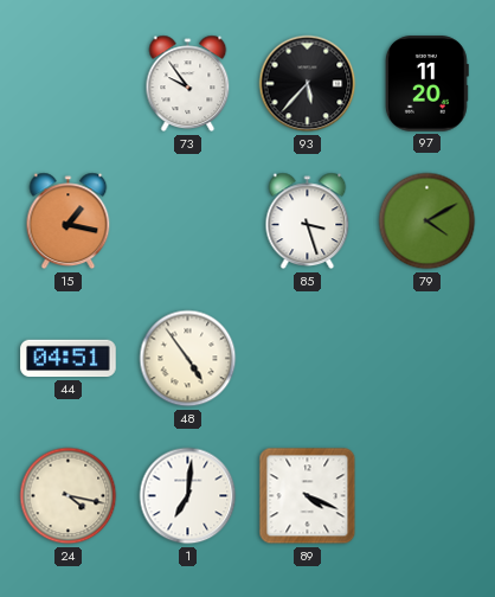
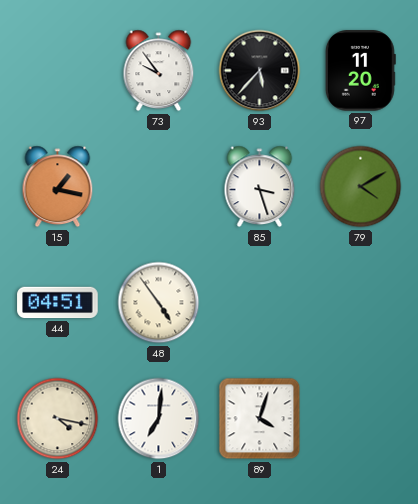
89: 4:19 -> 4:03
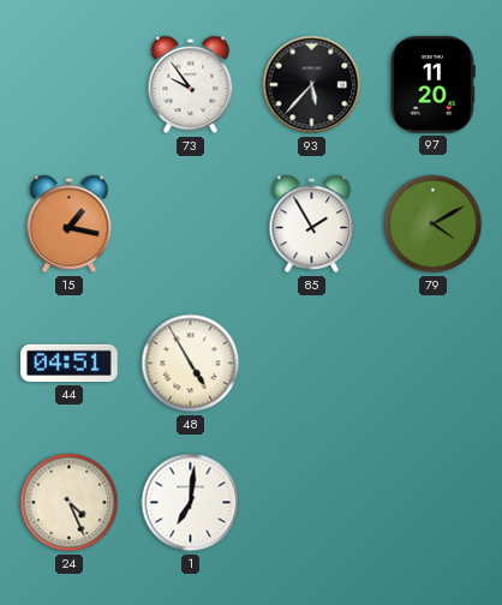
85: 3:27 -> 1:55
48: 4:54 -> 4:55
24: 4:17 -> 4:26
89: 4:03 -> none
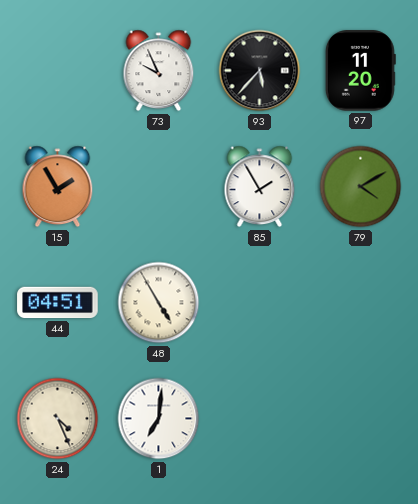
73: 9:54 -> 9:56
15: 1:17 -> 1:55
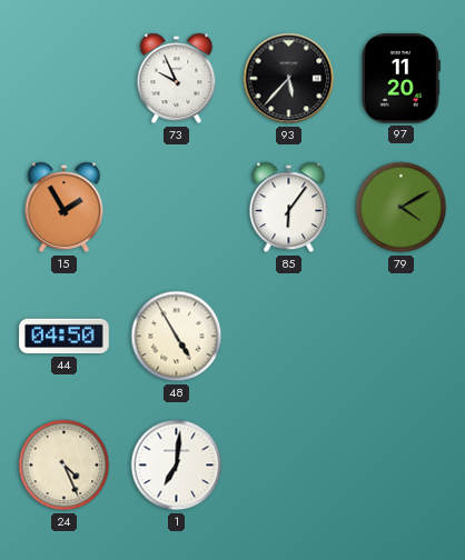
85: 1:55 -> 6:06
44: 04:51 -> 04:50
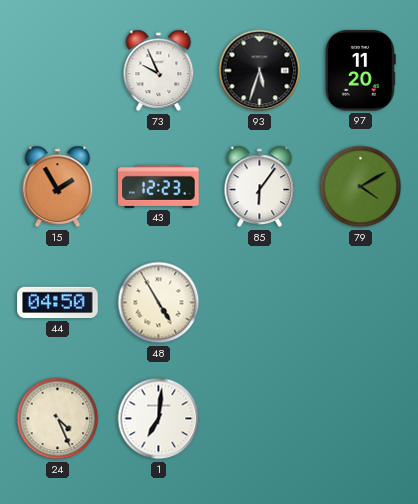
93: 5:37 -> 5:33
43: none -> 12:23
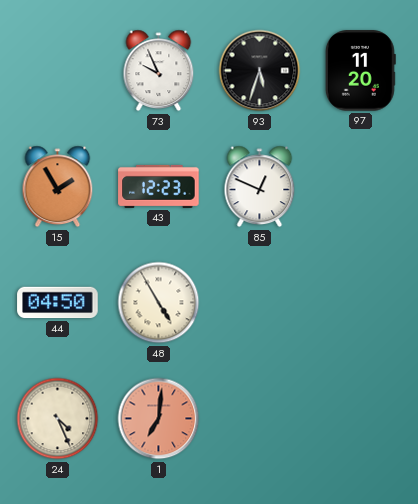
85: 6:06 -> 12:49
79: 4:10 -> none
1 dial: white -> salmon
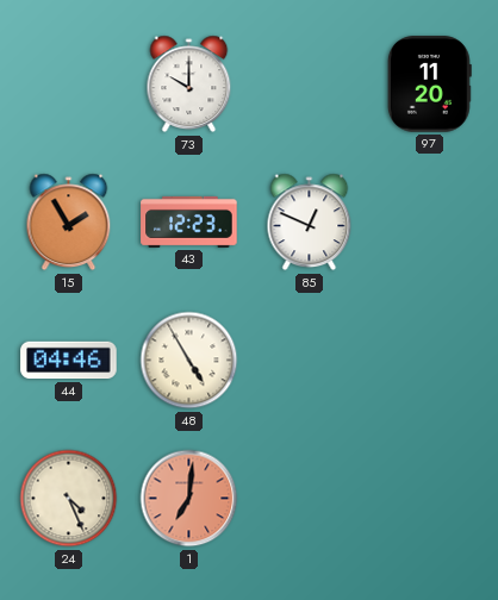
73: 9:56 -> 10:00
93: 5:33 -> none
44: 04:50 -> 04:46
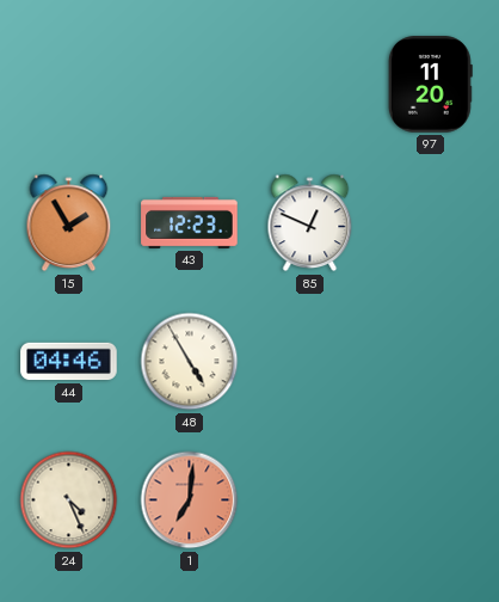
73: 10:00 -> none
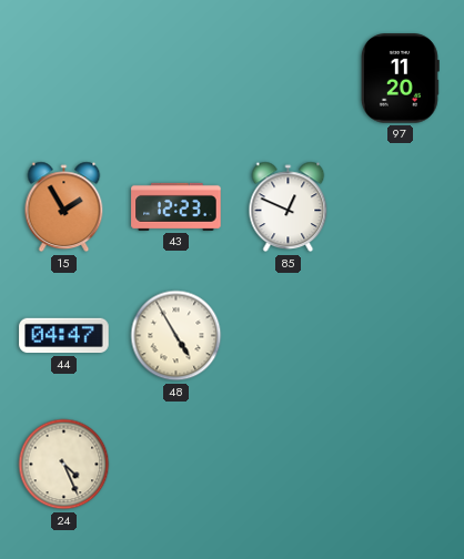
44: 04:46 -> 04:47
1: 7:01 -> none
